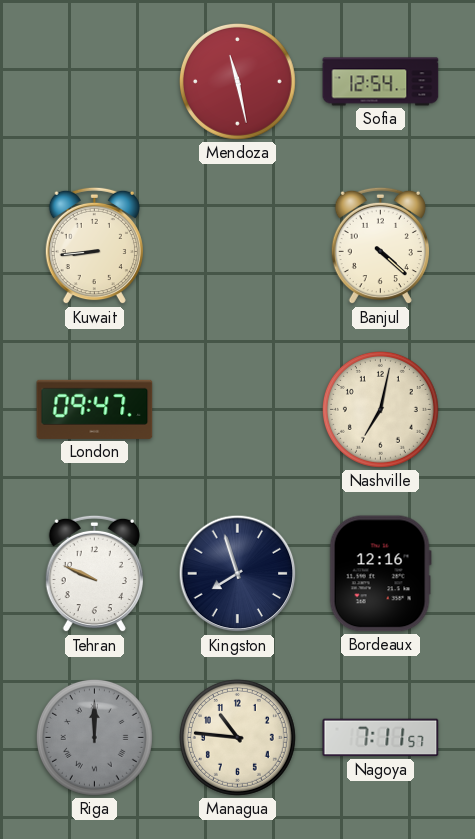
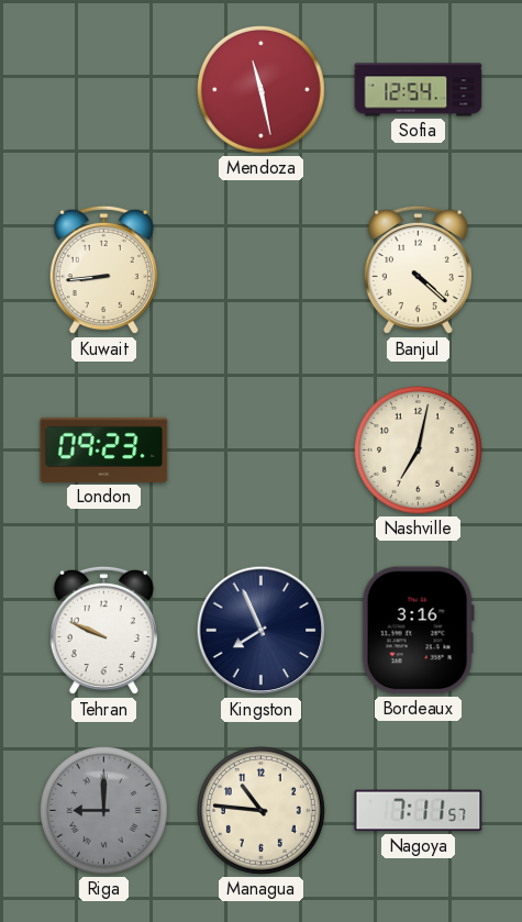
London: 09:47 -> 09:23
Kingston: 7:57 -> 7:56
Bordeaux: 12:16 -> 3:16
Riga: 12:00 -> 9:00
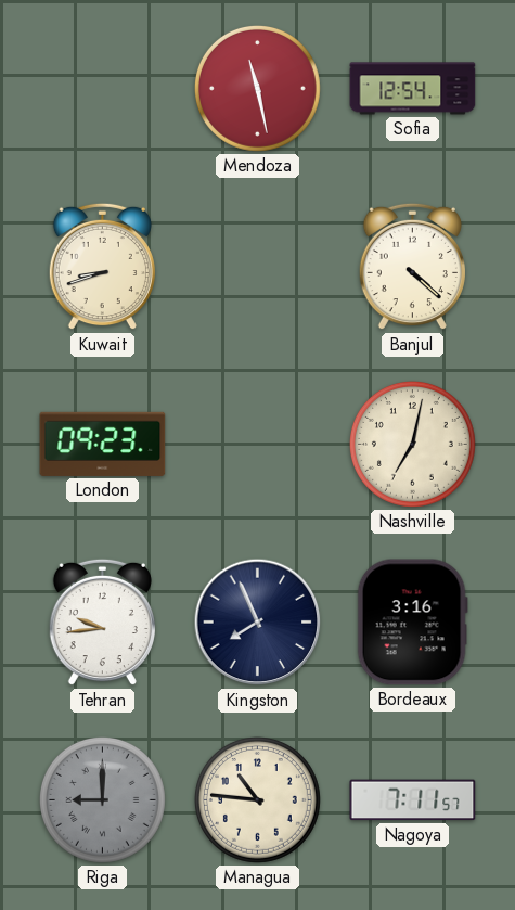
Kuwait: 8:44 -> 8:42
Tehran: 9:49 -> 9:44
